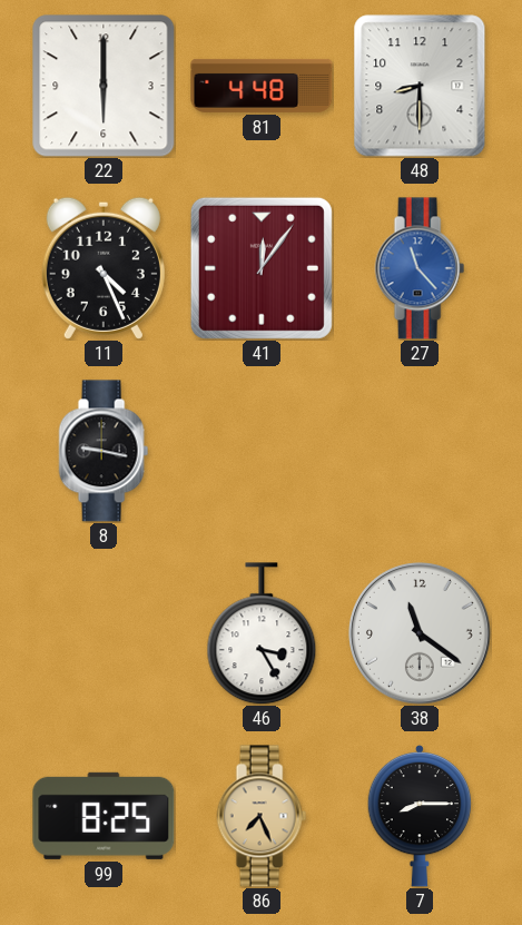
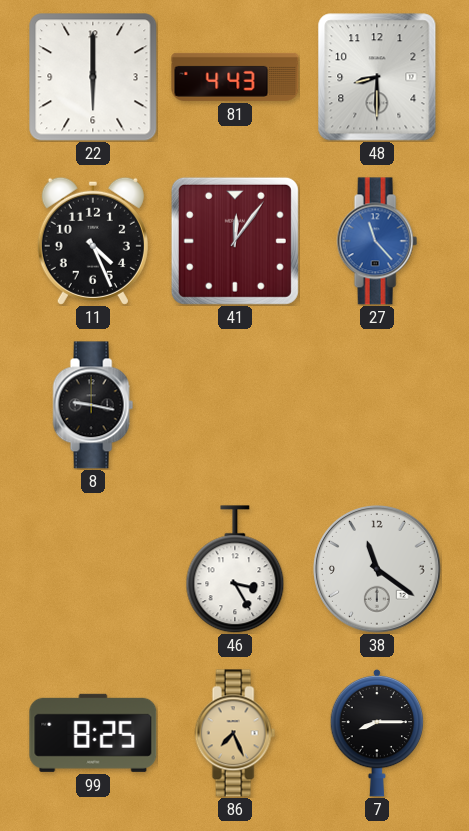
81: 4:48 -> 4:43
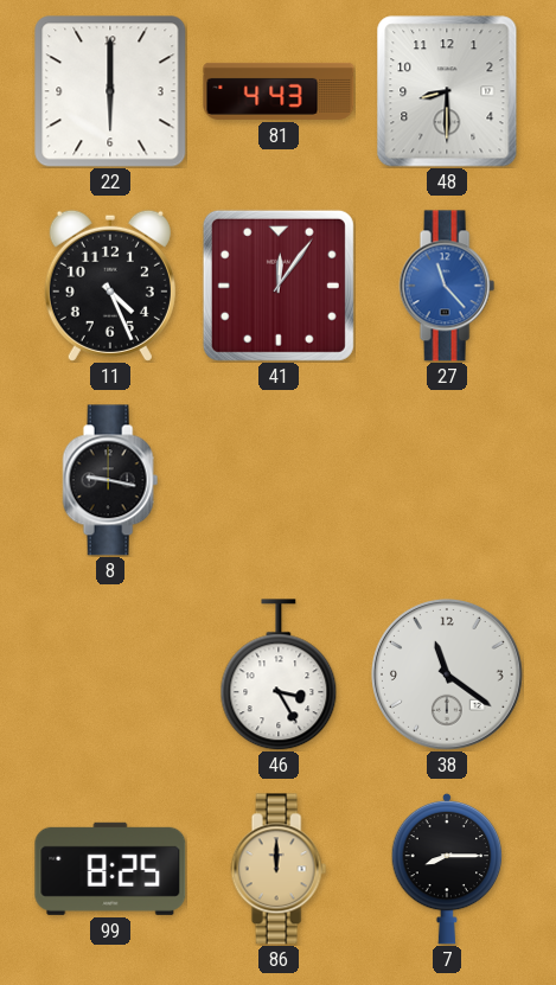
86: 7:26 -> 12:00
